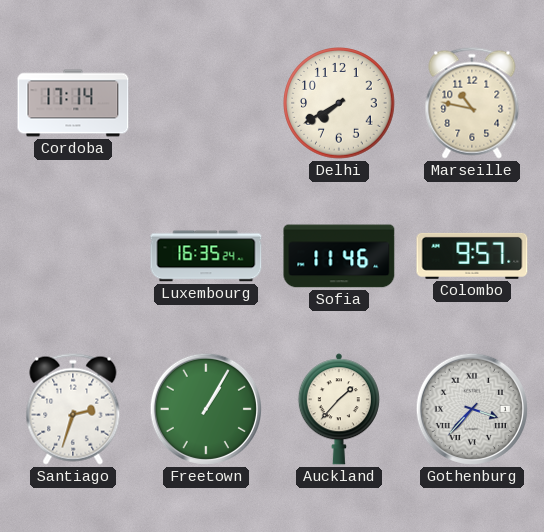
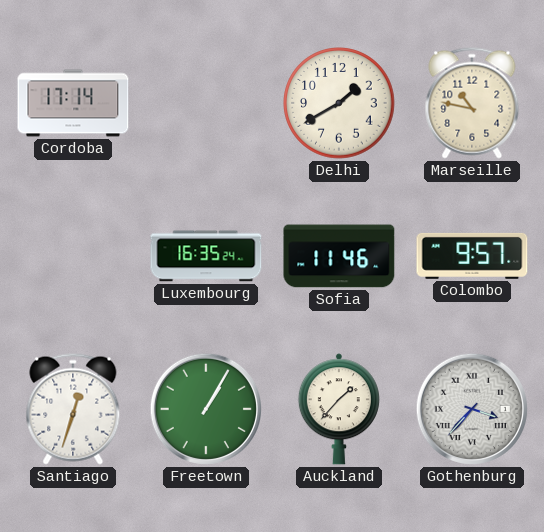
Delhi: 7:40 -> 1:40
Santiago: 2:33 -> 12:33
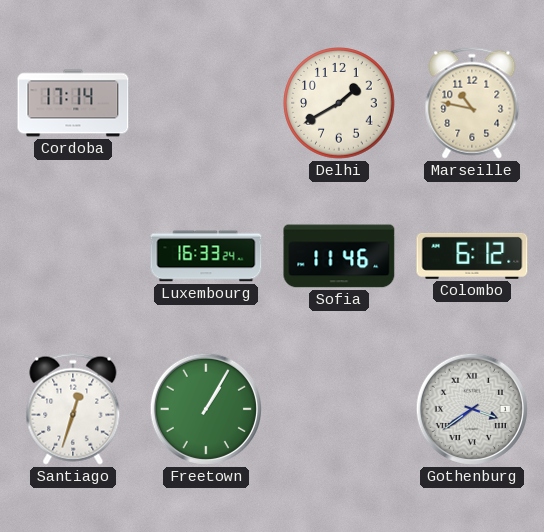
Luxembourg: 16:35 -> 16:33
Colombo: 9:57 -> 6:12
Auckland: 1:37 -> none
Gothenburg: 3:37 -> 3:39
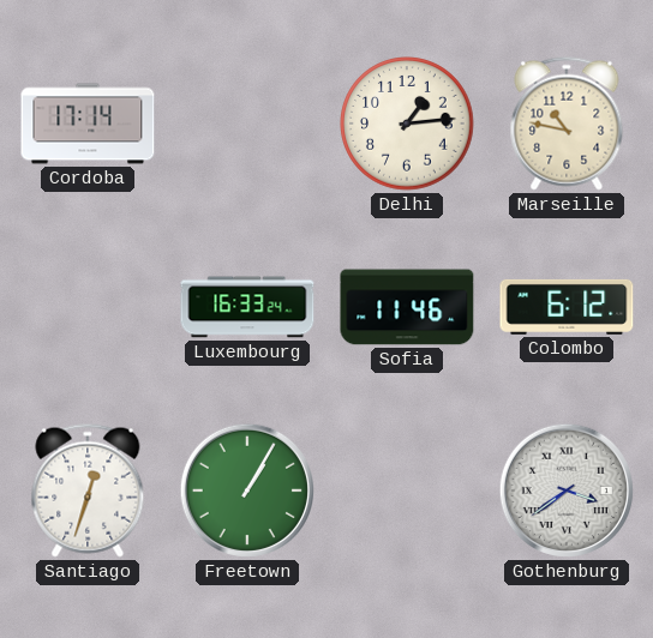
Delhi: 1:40 -> 1:14
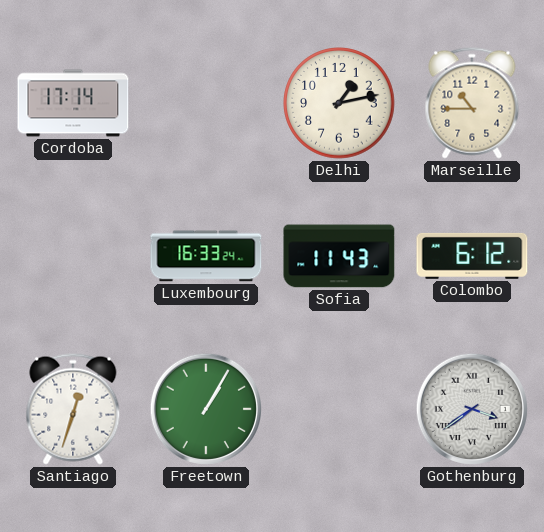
Delhi: 1:14 -> 1:13
Marseille: 10:47 -> 10:45
Sofia: 11:46 -> 11:43
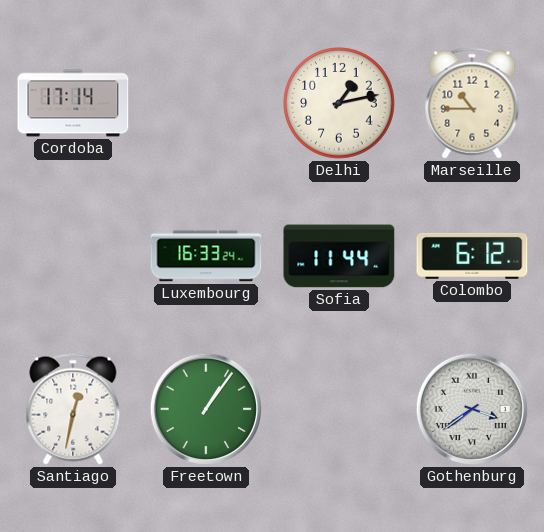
Sofia: 11:43 -> 11:44
Santiago: 12:33 -> 12:32
Freetown: 1:05 -> 1:06
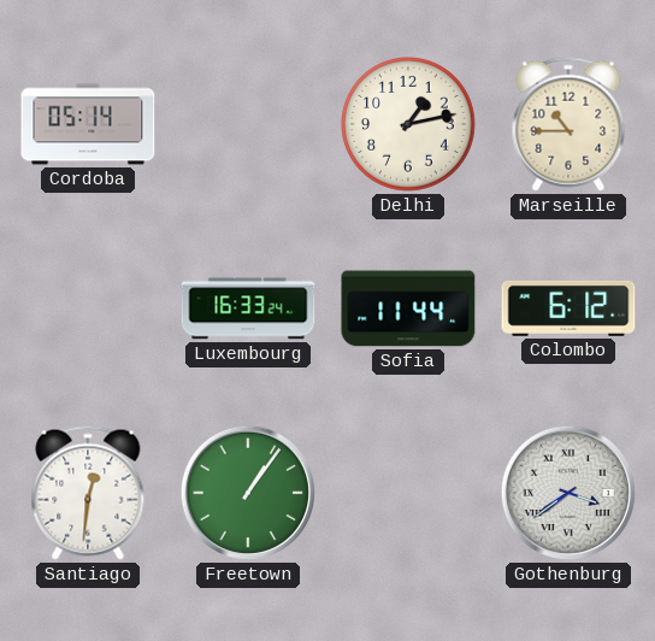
Cordoba: 17:14 -> 05:14
Santiago: 12:32 -> 12:31
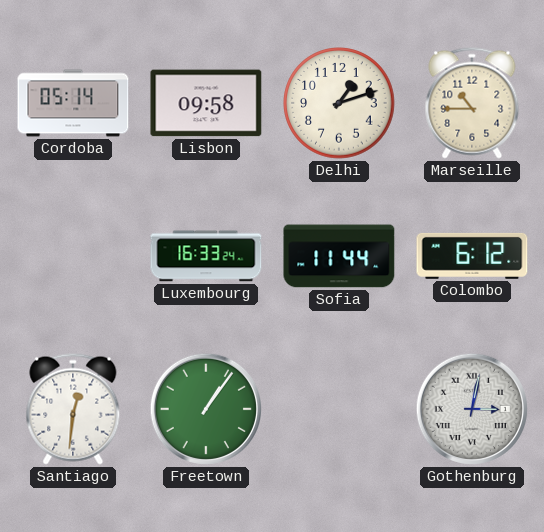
Lisbon: none -> 09:58
Delhi: 1:13 -> 1:12
Gothenburg: 3:39 -> 3:02
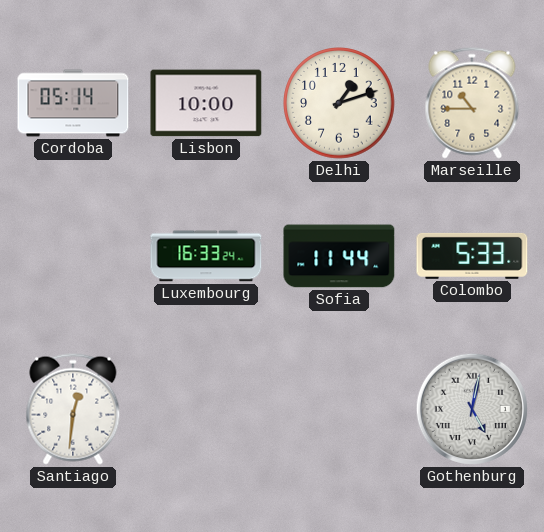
Lisbon: 09:58 -> 10:00
Colombo: 6:12 -> 5:33
Freetown: 1:06 -> none
Gothenburg: 3:02 -> 5:02
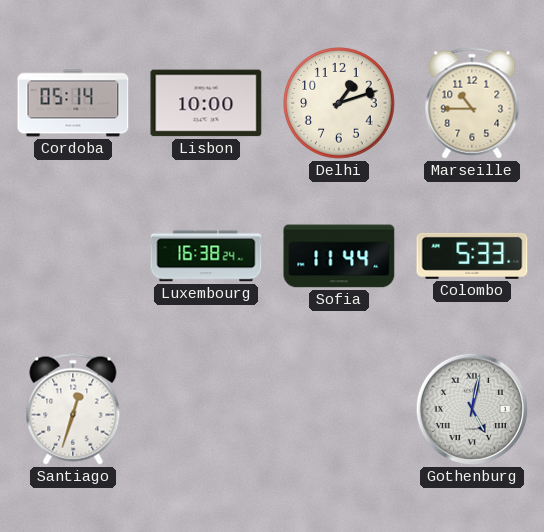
Luxembourg: 16:33 -> 16:38
Santiago: 12:31 -> 12:33
